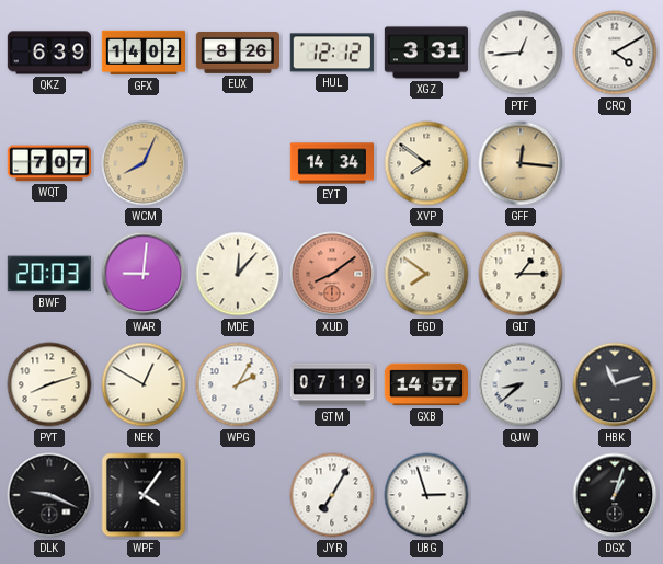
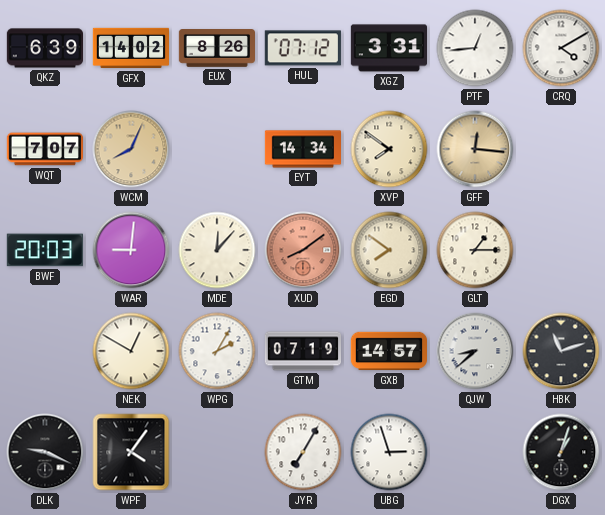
HUL: 12:12 -> 07:12
PYT: 8:12 -> none
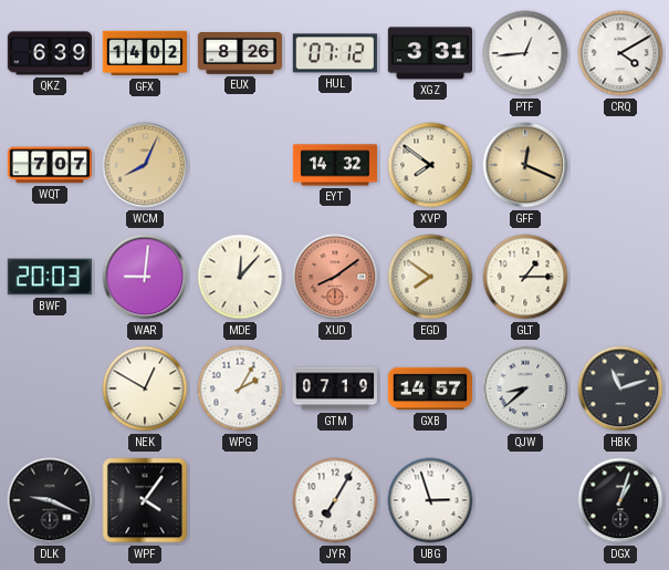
EYT: 14:34 -> 14:32
GFF: 12:16 -> 12:19
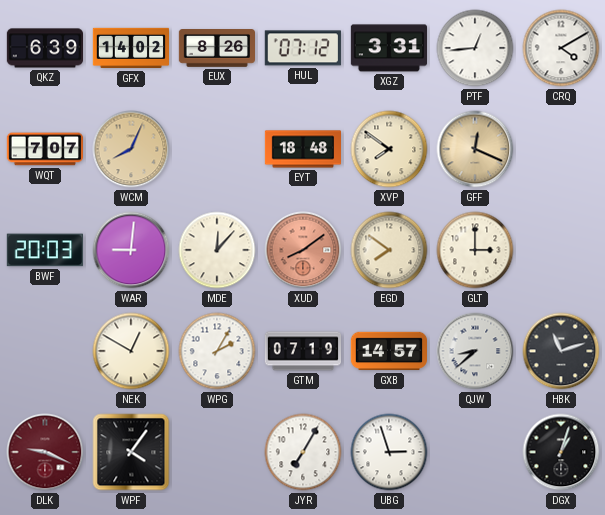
EYT: 14:32 -> 18:48
GLT: 1:15 -> 3:00
DLK dial: black -> burgundy
